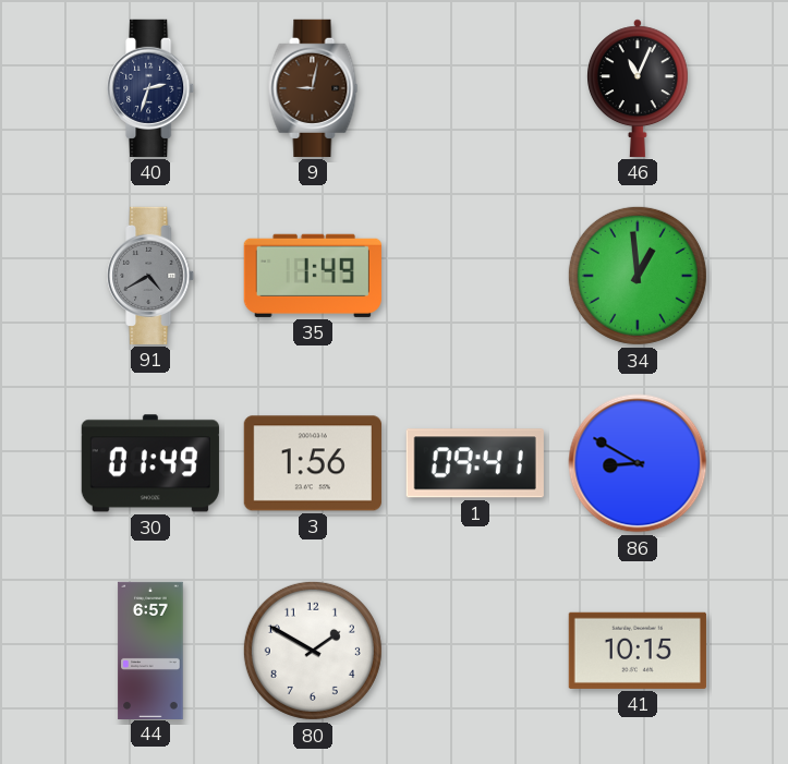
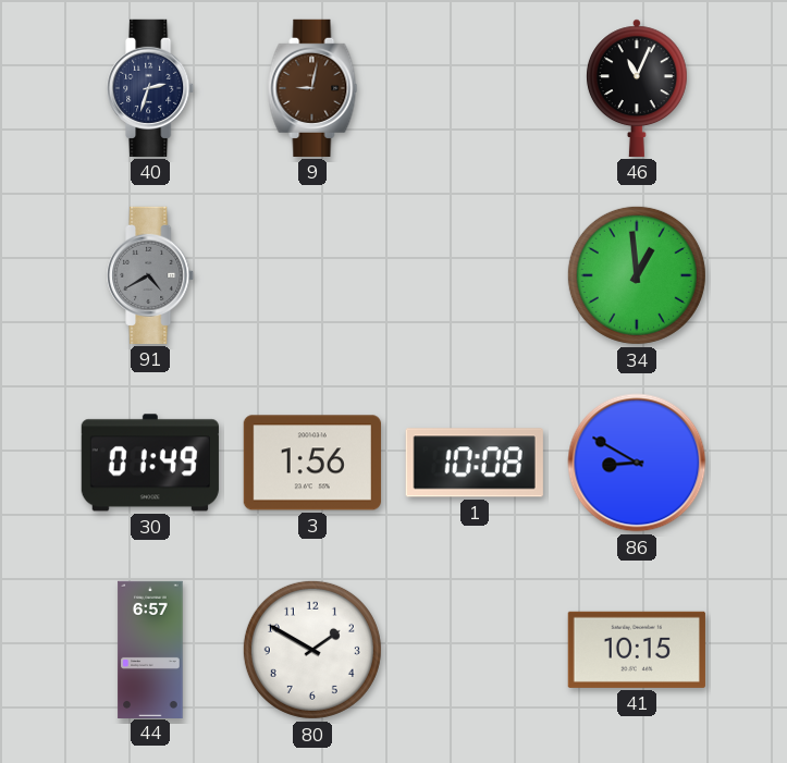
35: 1:49 -> none
1: 09:41 -> 10:08
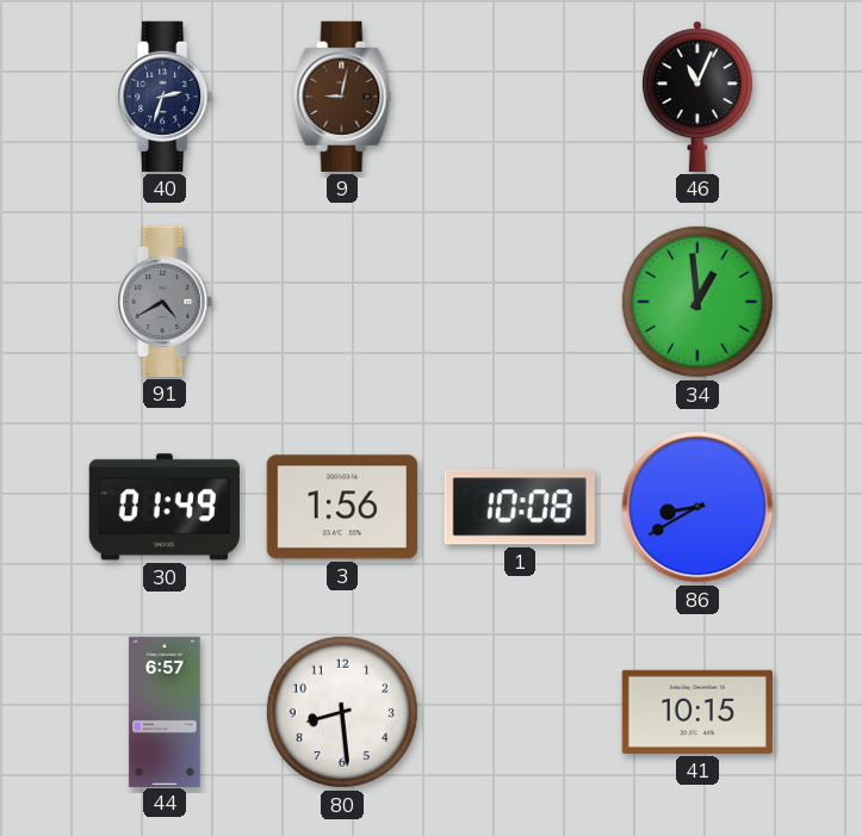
86: 8:50 -> 8:40
80: 1:50 -> 8:29
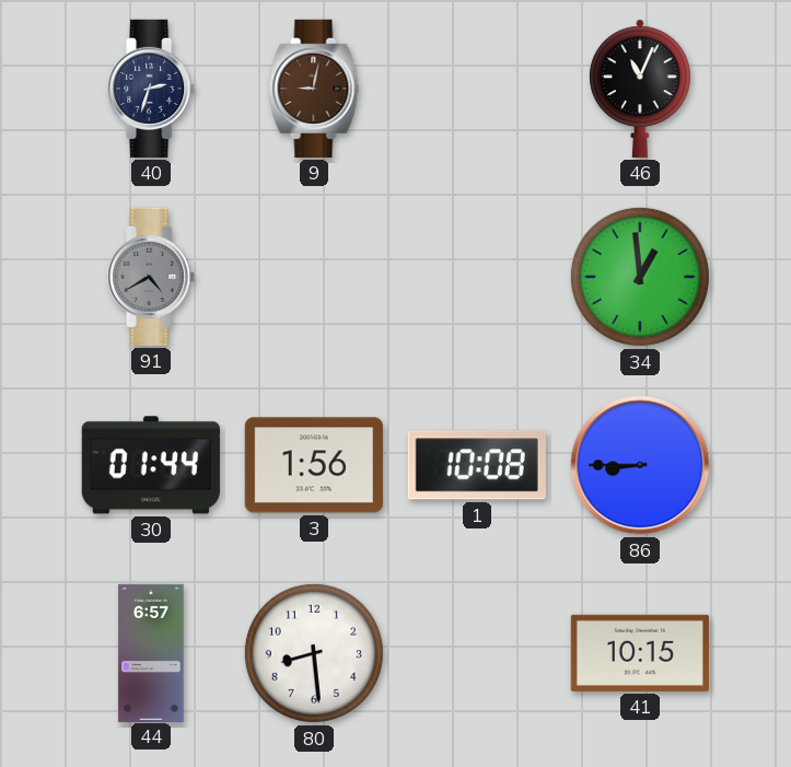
30: 01:49 -> 01:44
86: 8:40 -> 8:45
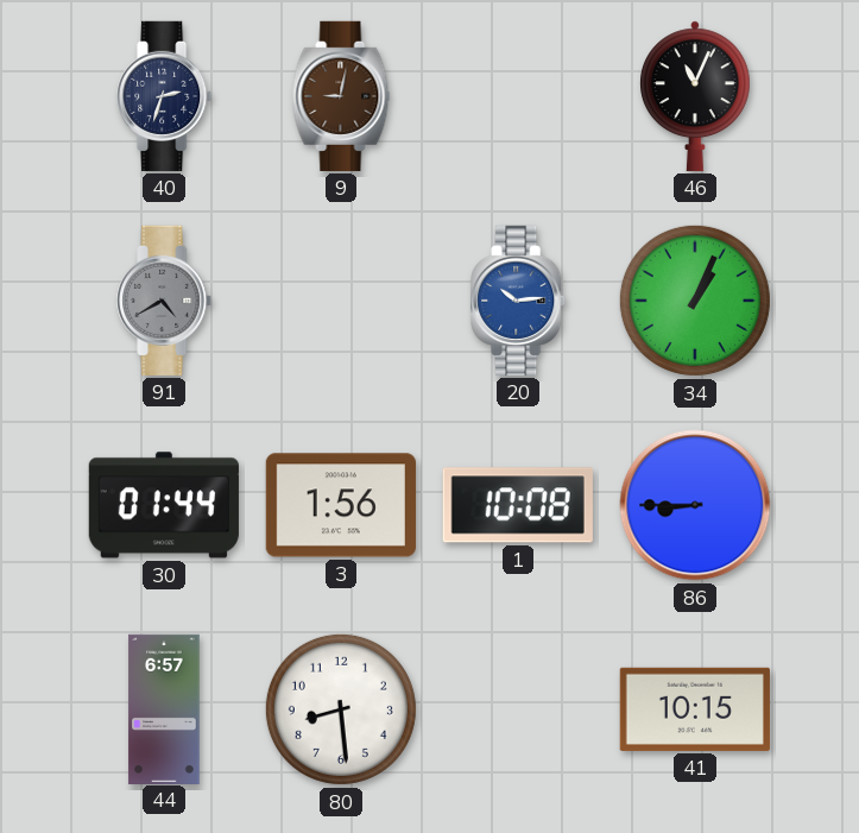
20: none -> 10:14
34: 12:59 -> 1:04
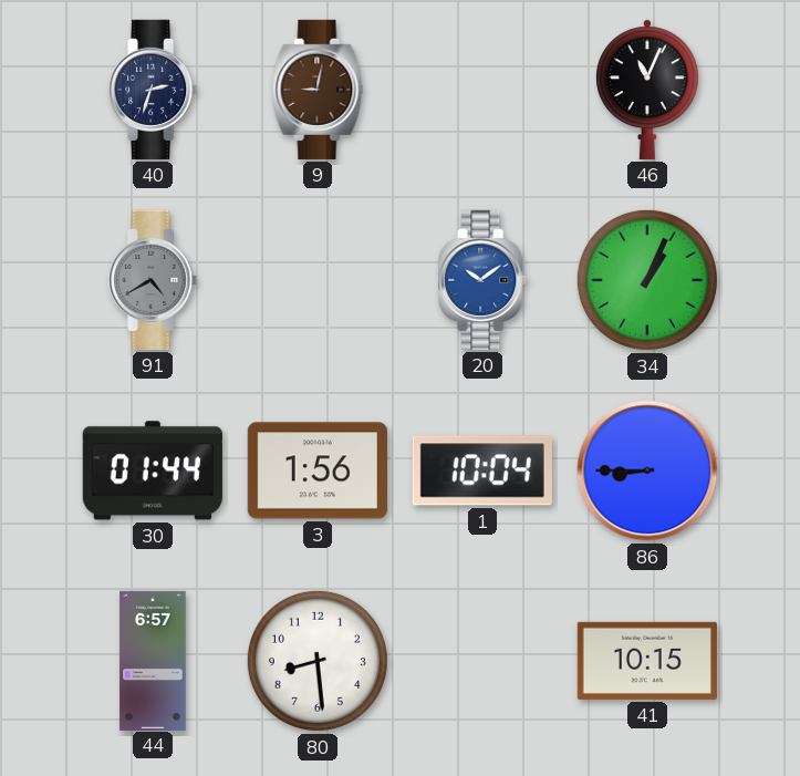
20: 10:14 -> 10:09
1: 10:08 -> 10:04
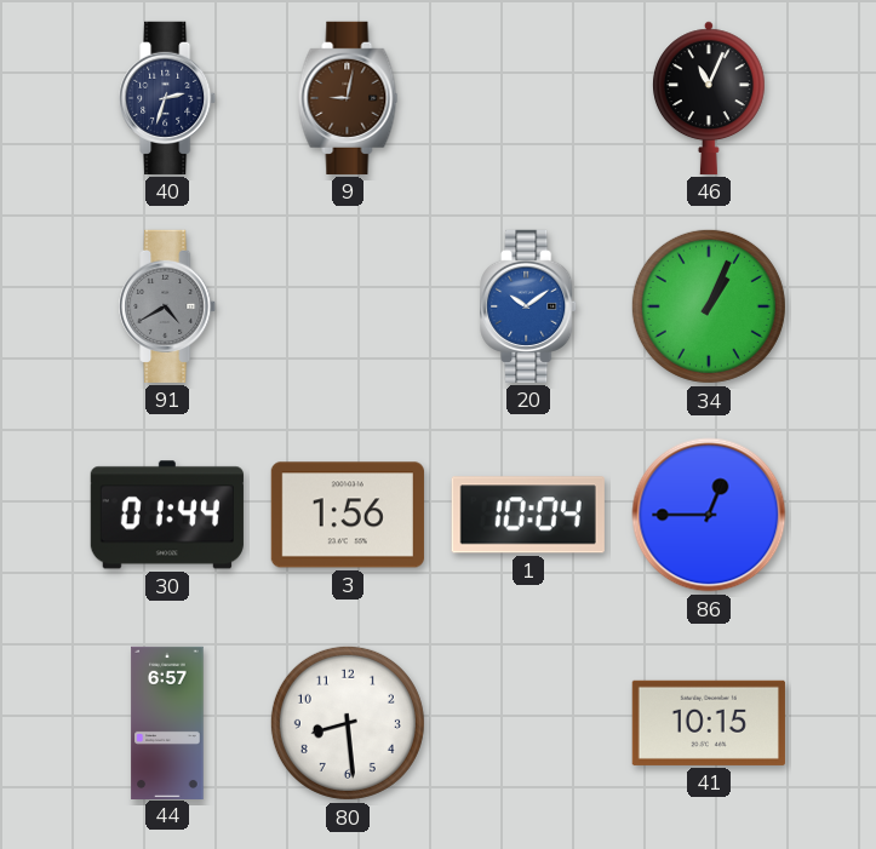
86: 8:45 -> 12:45
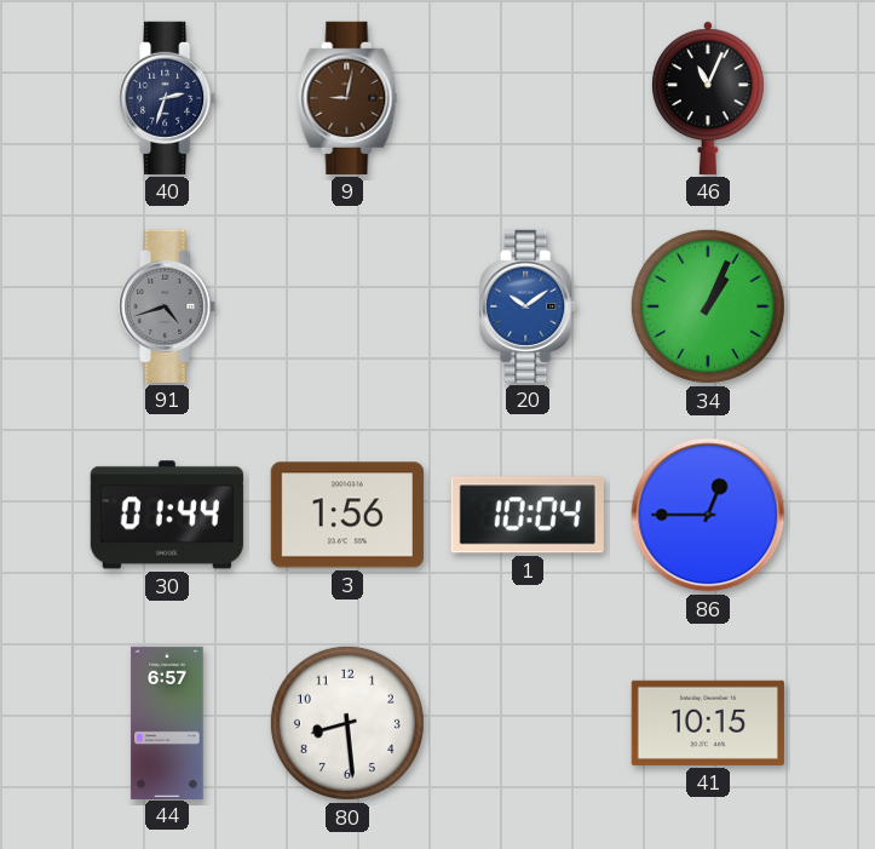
91: 4:40 -> 4:42
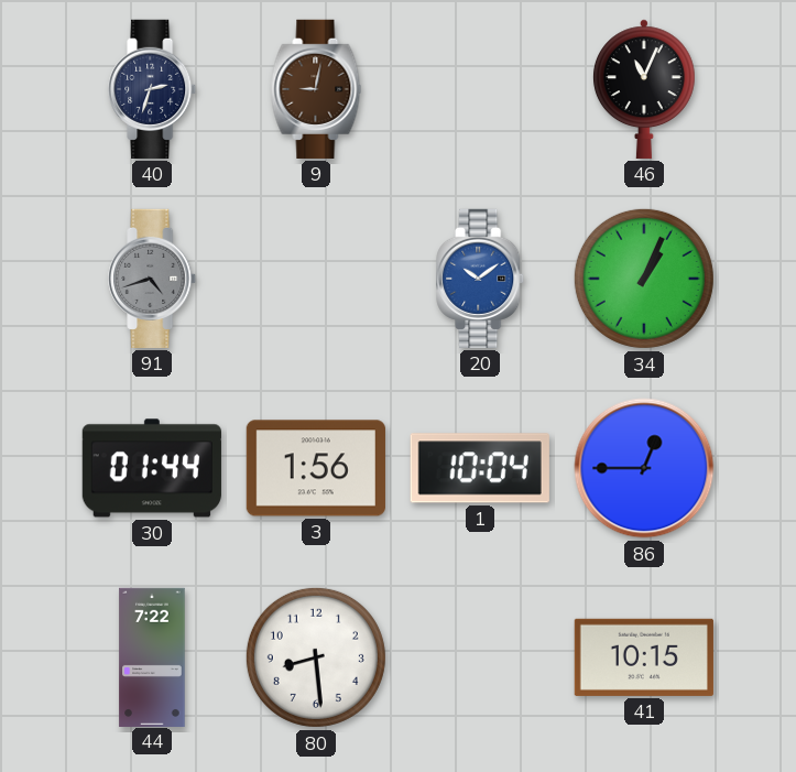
44: 6:57 -> 7:22
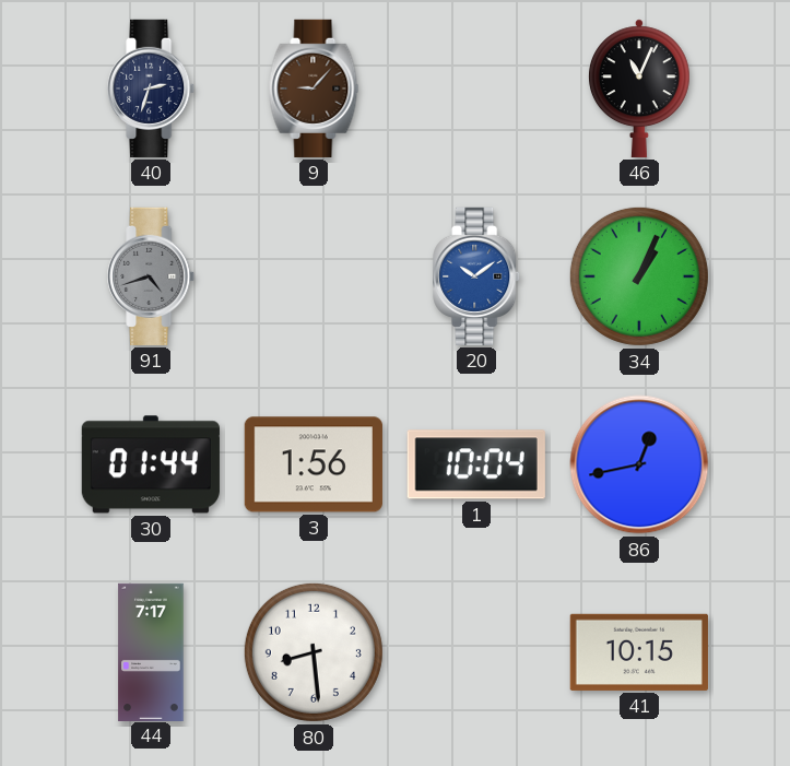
9: 9:02 -> 9:07
86: 12:45 -> 12:43
44: 7:22 -> 7:17
